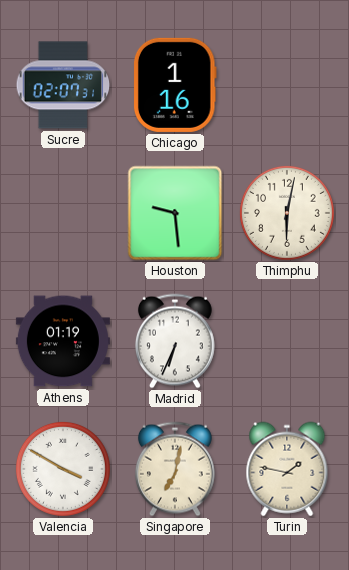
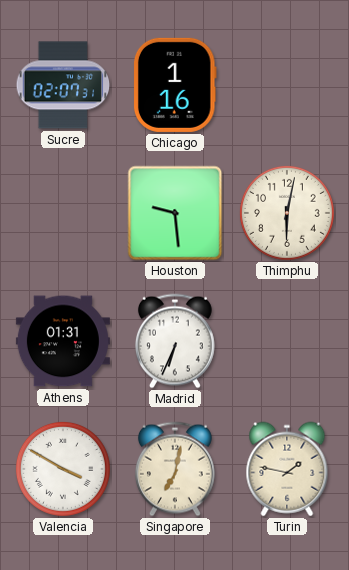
Athens: 01:19 -> 01:31
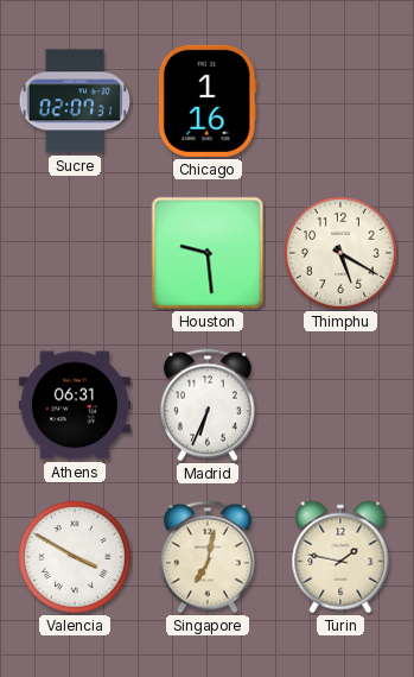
Thimphu: 6:02 -> 5:20
Athens: 01:31 -> 06:31
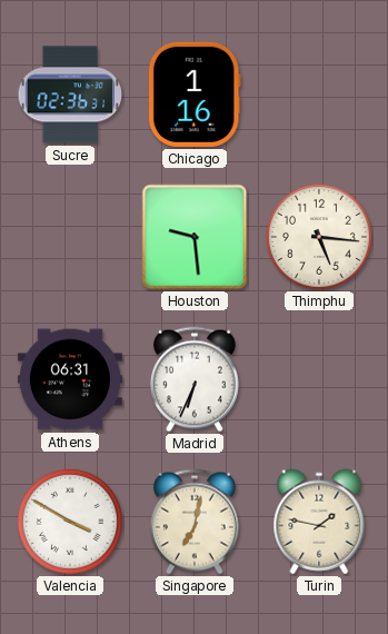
Sucre: 02:07 -> 02:36
Thimphu: 5:20 -> 5:16
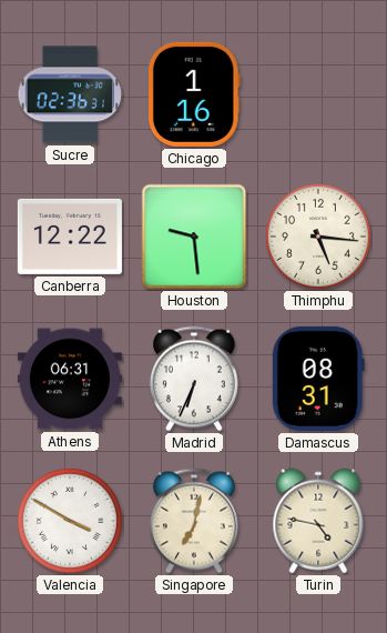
Canberra: none -> 12:22
Damascus: none -> 08:31
Turin: 1:47 -> 4:47
